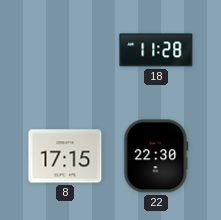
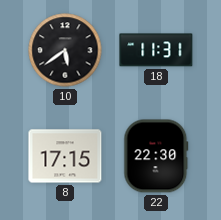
10: none -> 5:39
18: 11:28 -> 11:31
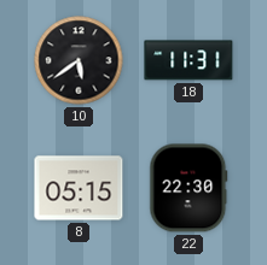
8: 17:15 -> 05:15
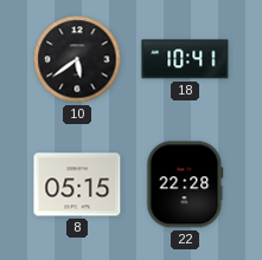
18: 11:31 -> 10:41
22: 22:30 -> 22:28
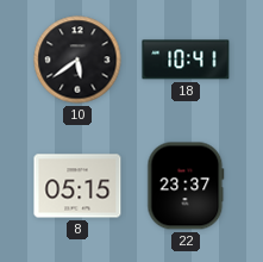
22: 22:28 -> 23:37
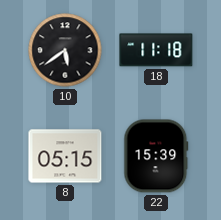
18: 10:41 -> 11:18
22: 23:37 -> 15:39
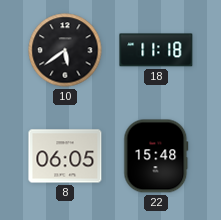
8: 05:15 -> 06:05
22: 15:39 -> 15:48
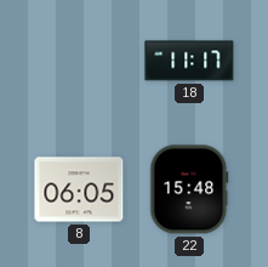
10: 5:39 -> none
18: 11:18 -> 11:17
